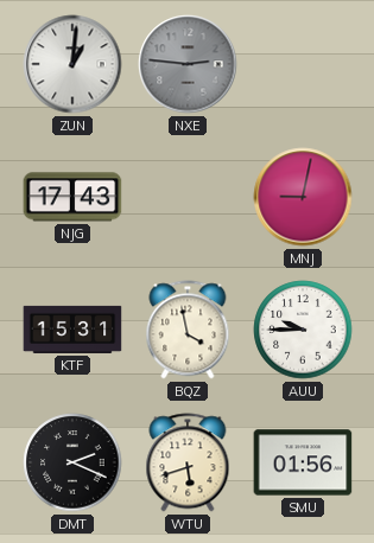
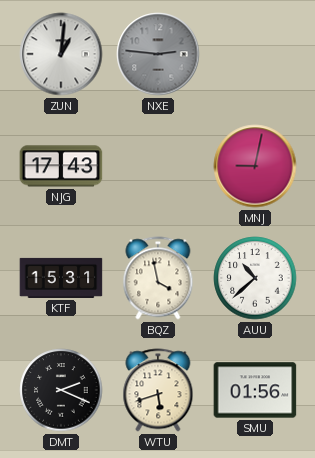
AUU: 9:45 -> 10:38
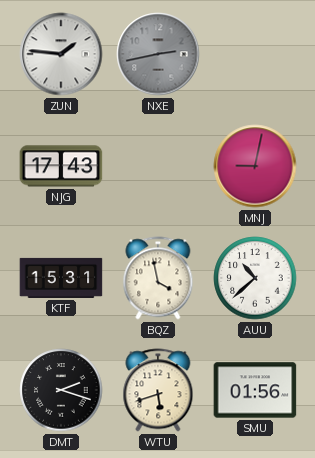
ZUN: 1:01 -> 1:46
NXE: 2:46 -> 2:43
DMT: 2:19 -> 2:18
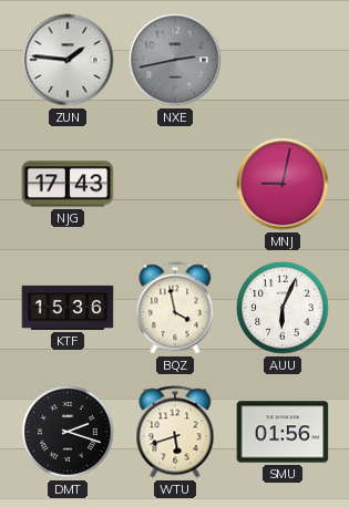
KTF: 15:31 -> 15:36
AUU: 10:38 -> 6:04
